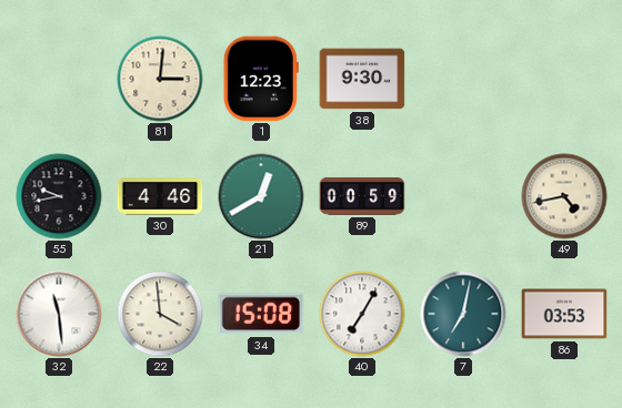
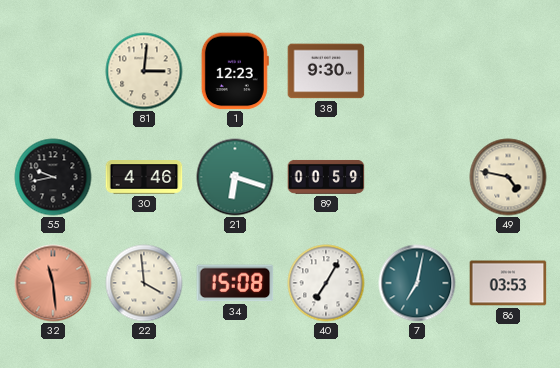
21: 12:40 -> 6:18
49: 4:43 -> 4:47
32 dial: white -> salmon
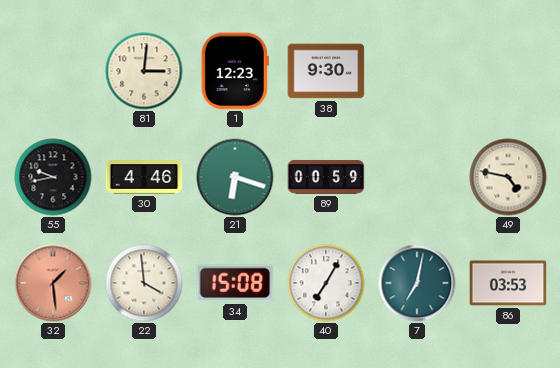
32: 11:29 -> 1:29
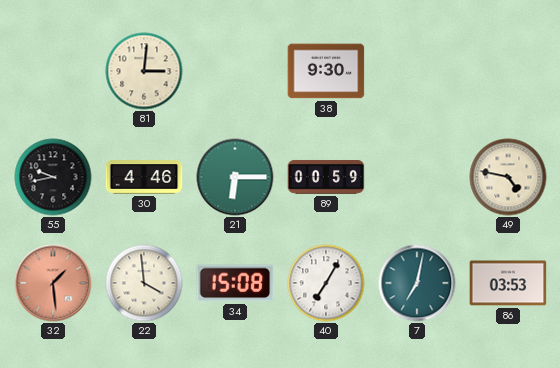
1: 12:23 -> none
21: 6:18 -> 6:15
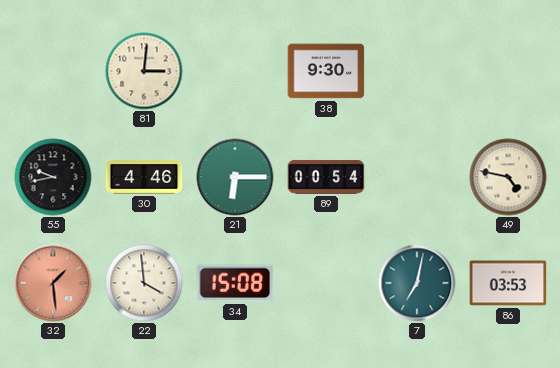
89: 00:59 -> 00:54
40: 7:05 -> none
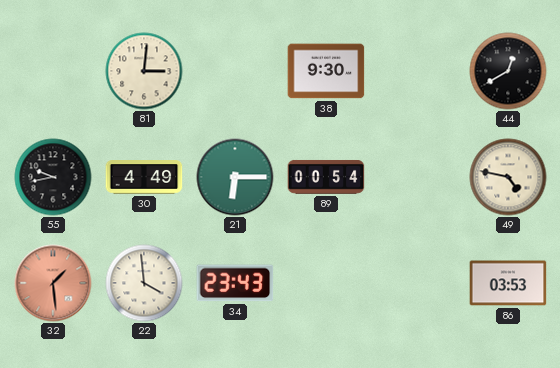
44: none -> 12:40
30: 4:46 -> 4:49
34: 15:08 -> 23:43
7: 7:02 -> none
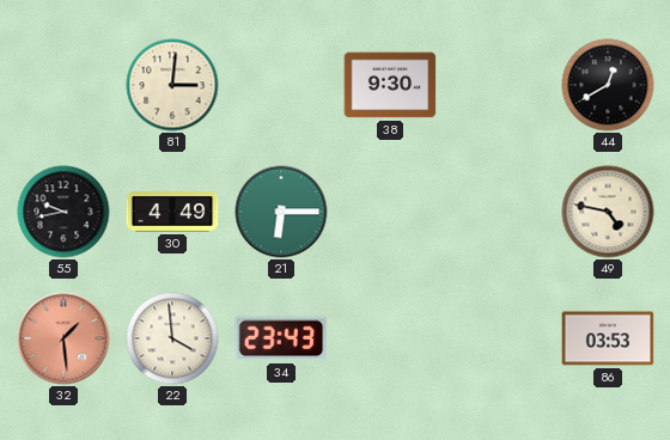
89: 00:54 -> none
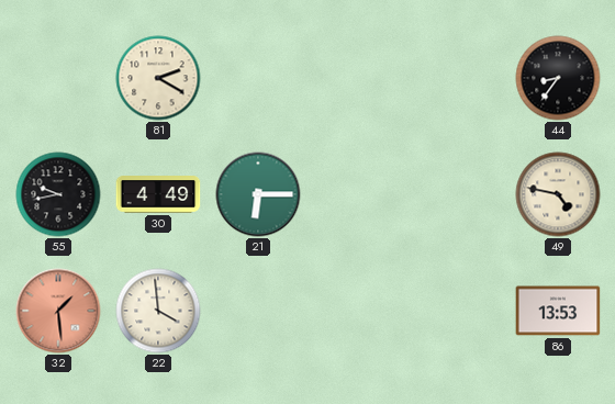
81: 3:01 -> 2:20
38: 9:30 -> none
44: 12:40 -> 8:36
34: 23:43 -> none
86: 03:53 -> 13:53
